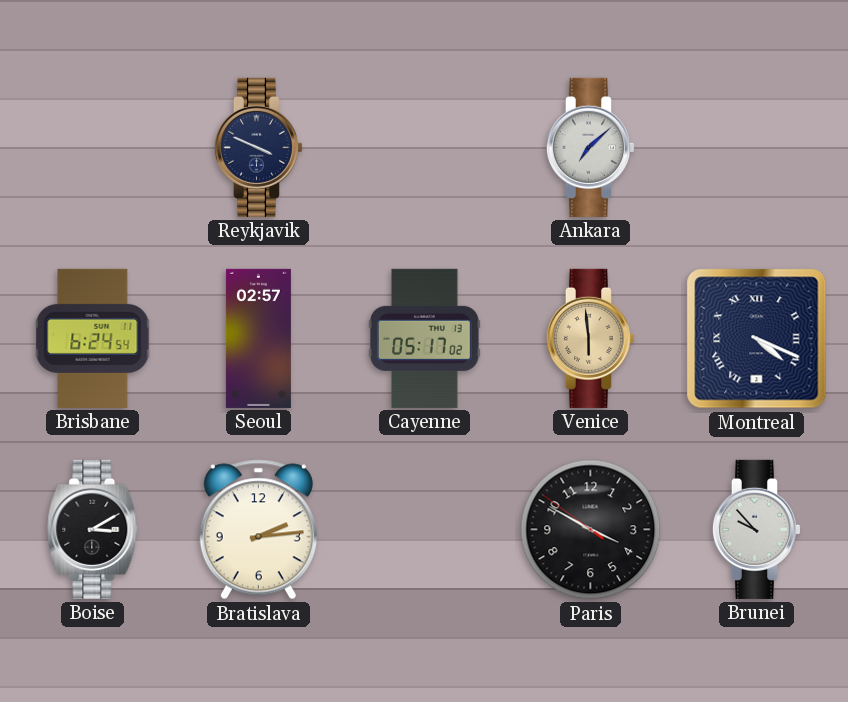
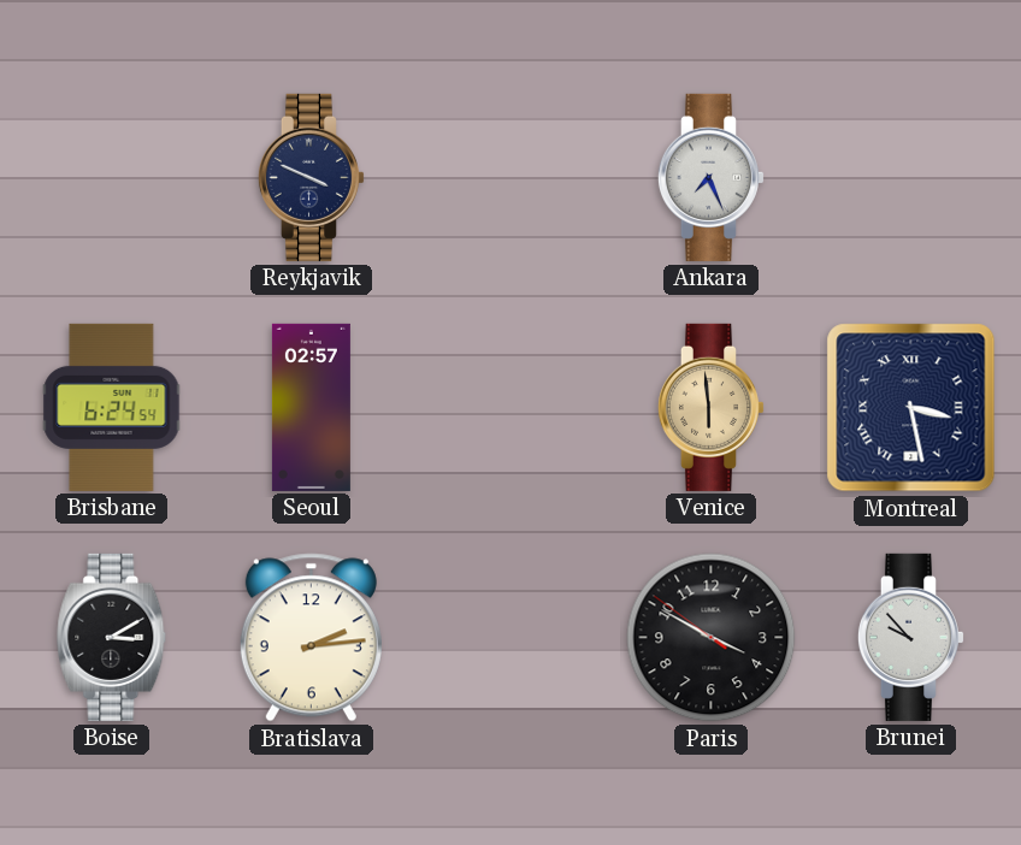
Ankara: 7:08 -> 7:26
Cayenne: 05:17 -> none
Montreal: 4:19 -> 3:28
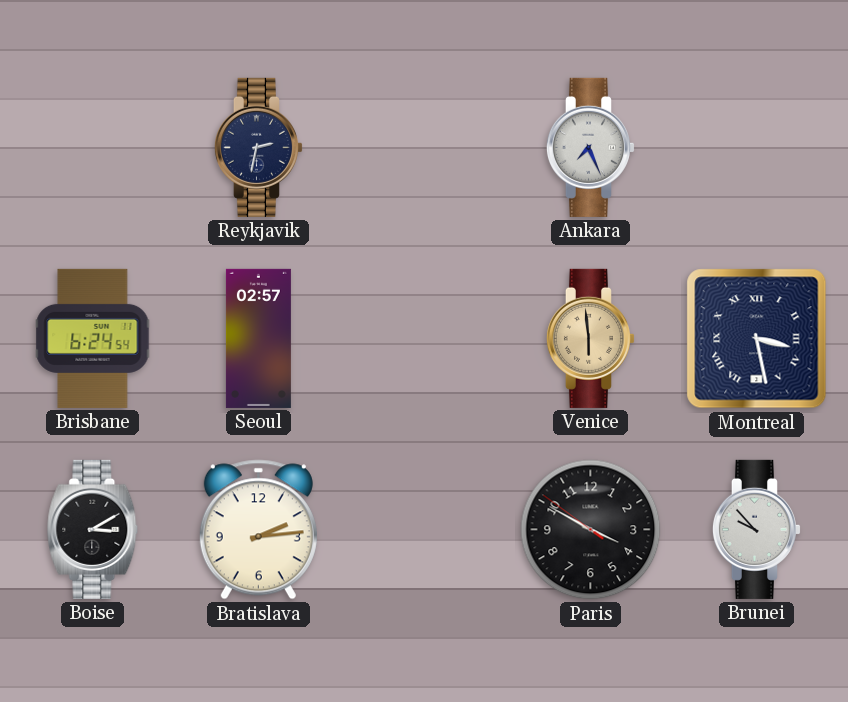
Reykjavik: 3:49 -> 2:32
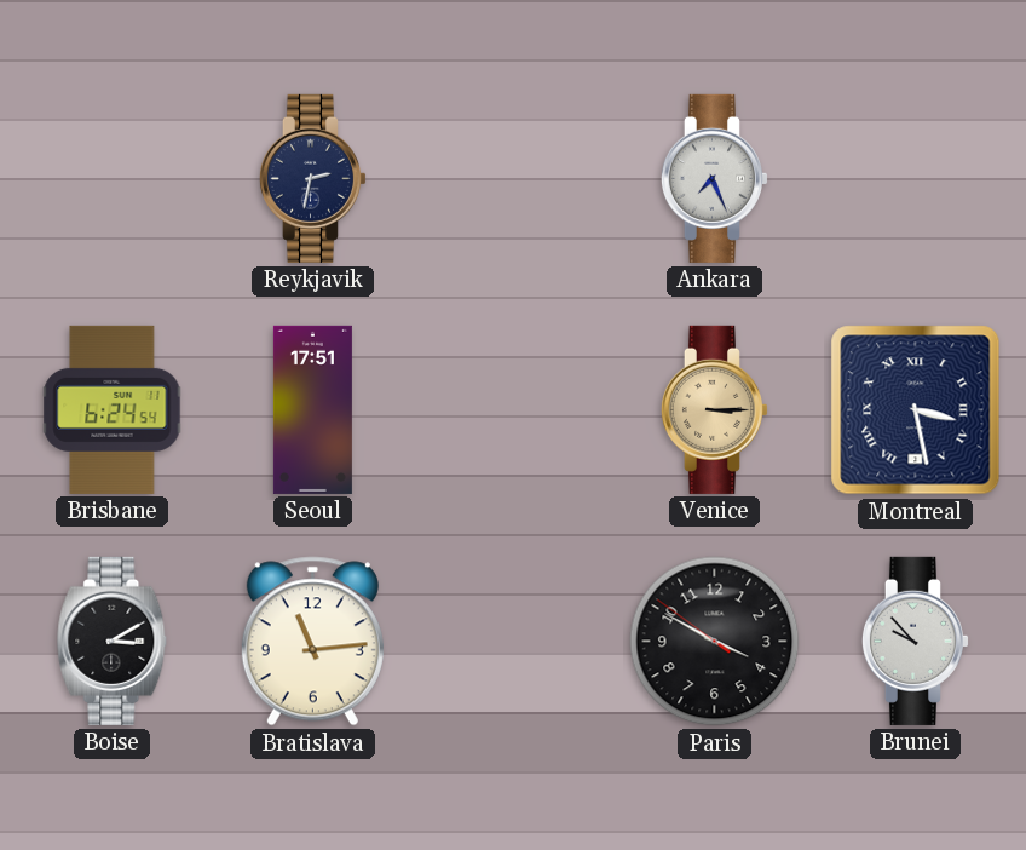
Seoul: 02:57 -> 17:51
Venice: 5:59 -> 3:15
Bratislava: 2:14 -> 11:14
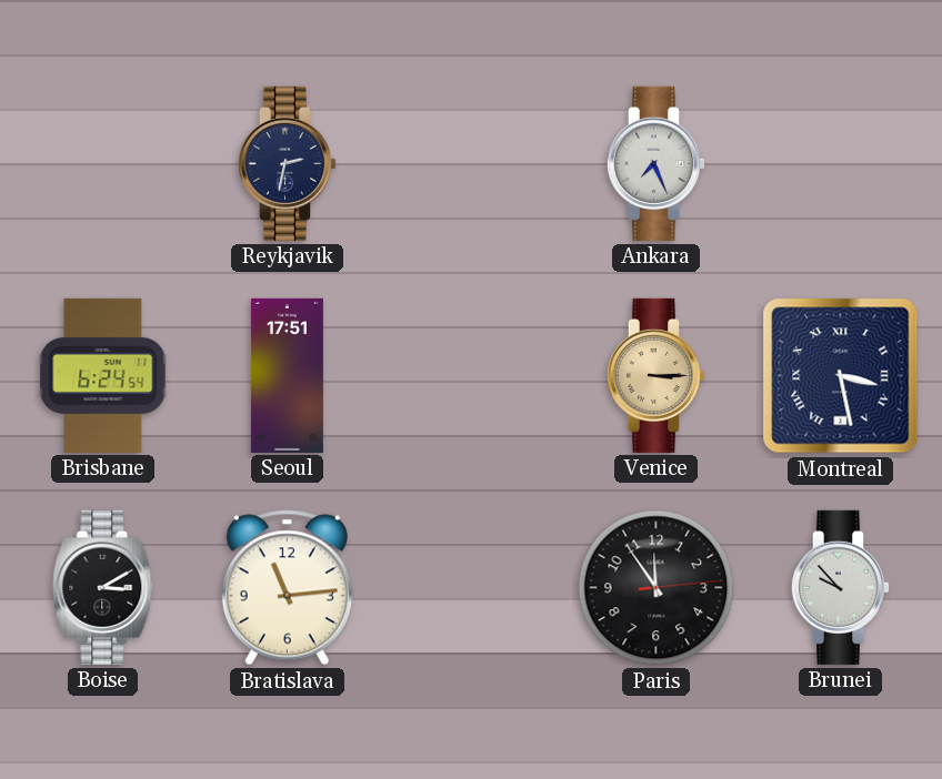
Paris: 3:49 -> 11:54
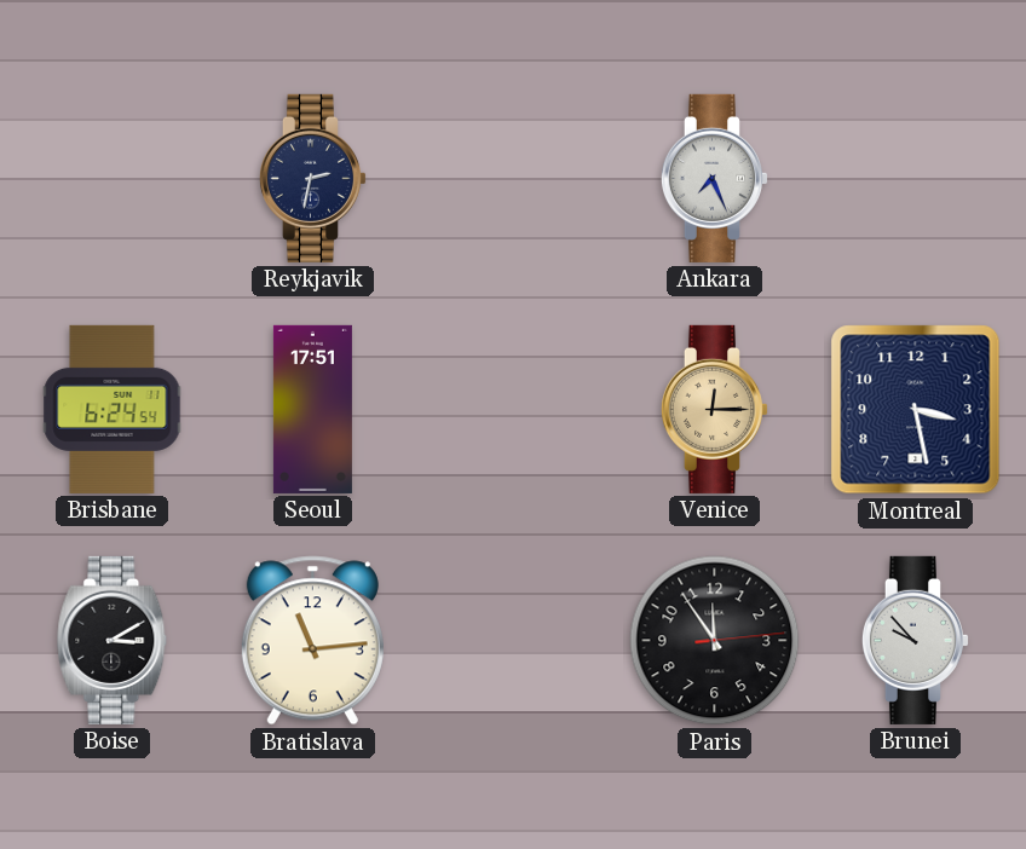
Venice: 3:15 -> 12:15
Montreal numerals: Roman -> Arabic
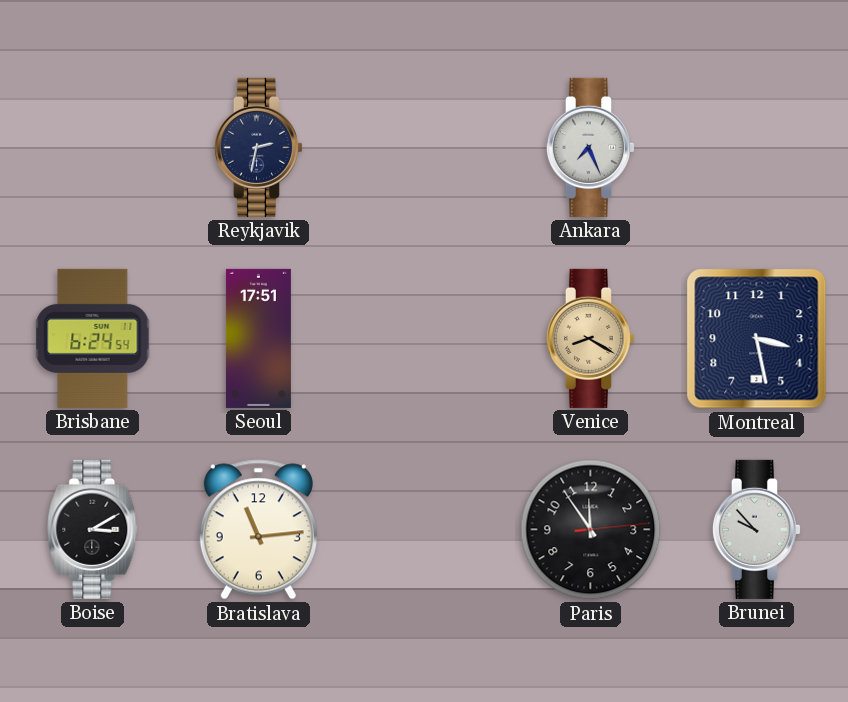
Venice: 12:15 -> 8:20
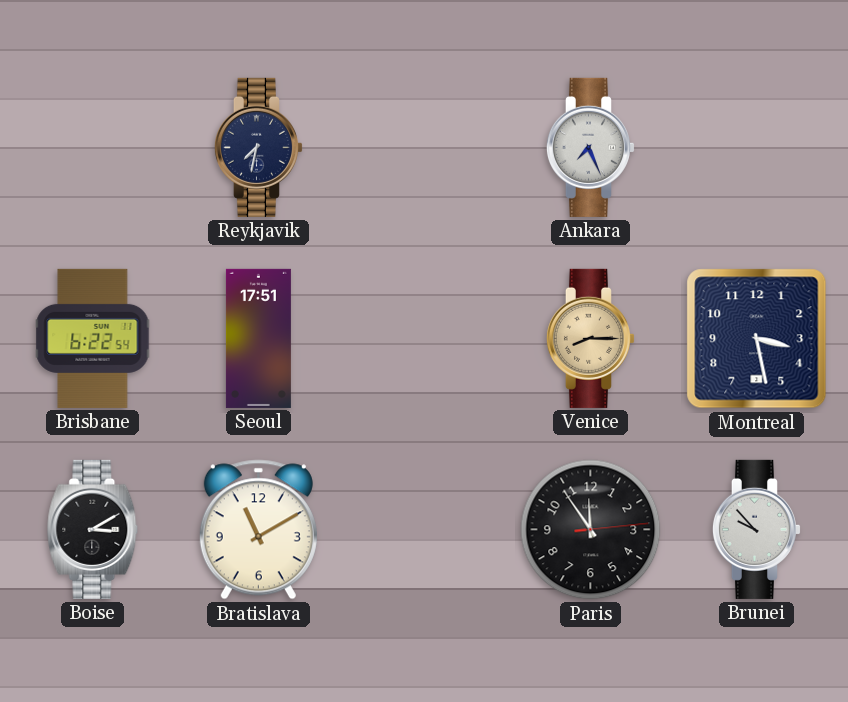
Reykjavik: 2:32 -> 7:32
Brisbane: 6:24 -> 6:22
Venice: 8:20 -> 8:15
Bratislava: 11:14 -> 11:10
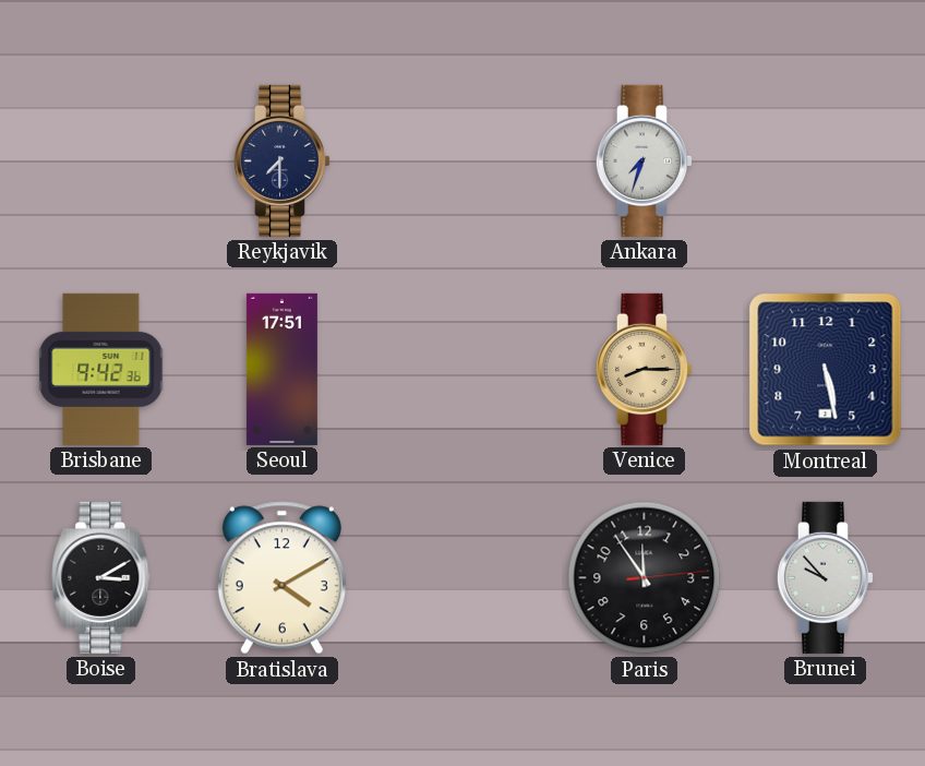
Reykjavik: 7:32 -> 7:30
Ankara: 7:26 -> 7:33
Brisbane: 6:22 -> 9:42
Montreal: 3:28 -> 5:28
Bratislava: 11:10 -> 4:10
